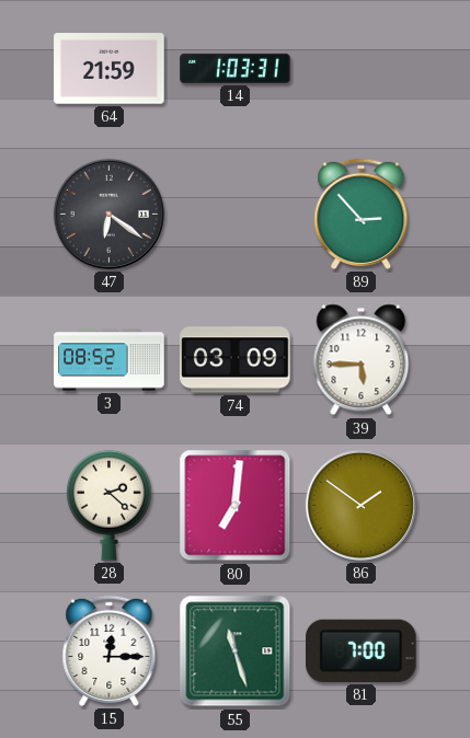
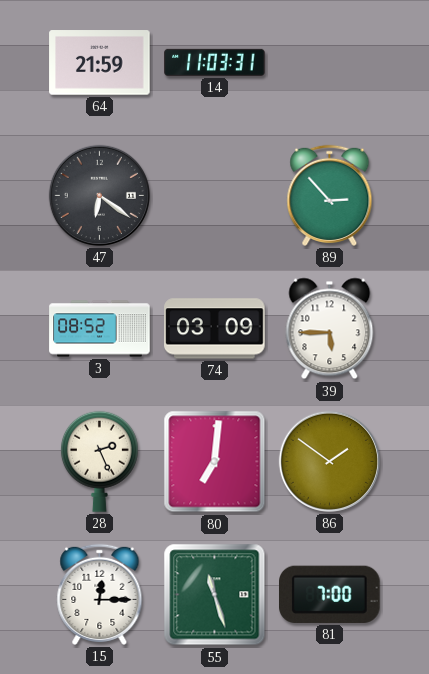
14: 1:03 -> 11:03
28: 2:22 -> 2:26
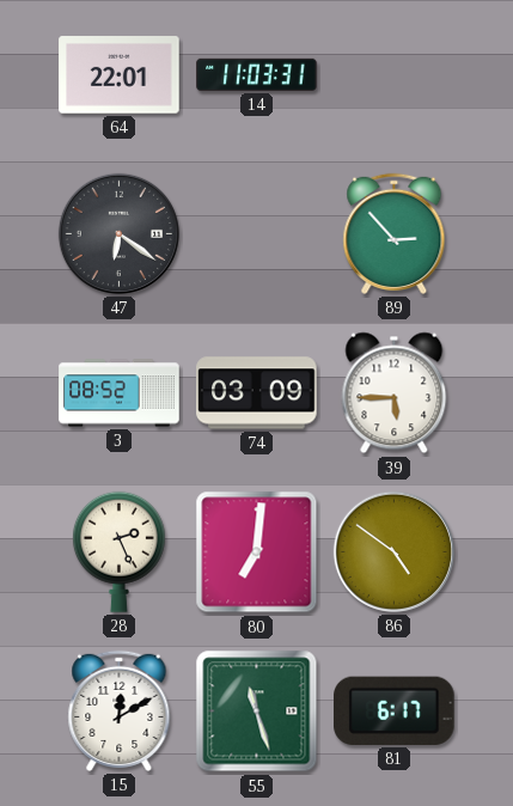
64: 21:59 -> 22:01
86: 1:51 -> 4:51
15: 12:15 -> 12:10
81: 7:00 -> 6:17
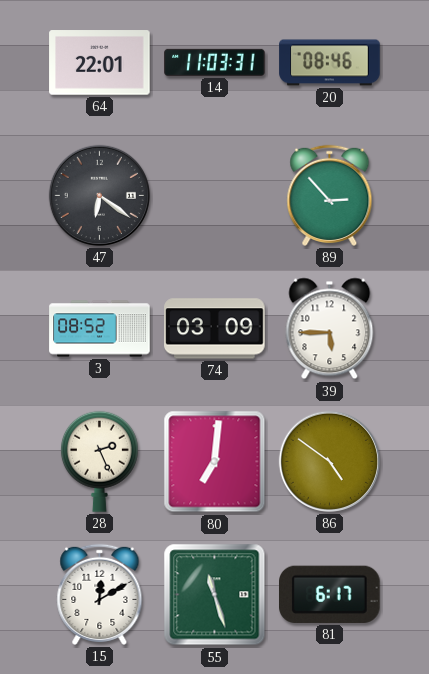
20: none -> 08:46
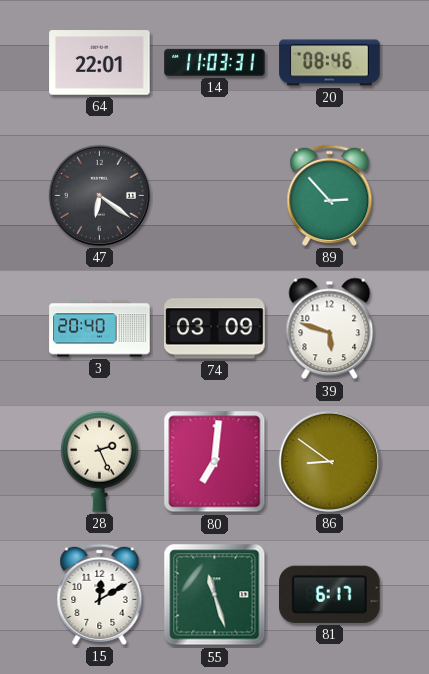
3: 08:52 -> 20:40
39: 5:45 -> 5:48
86: 4:51 -> 8:51
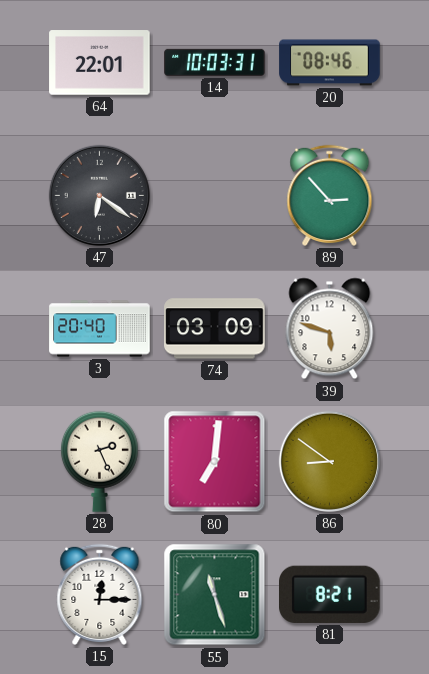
14: 11:03 -> 10:03
15: 12:10 -> 12:15
81: 6:17 -> 8:21
